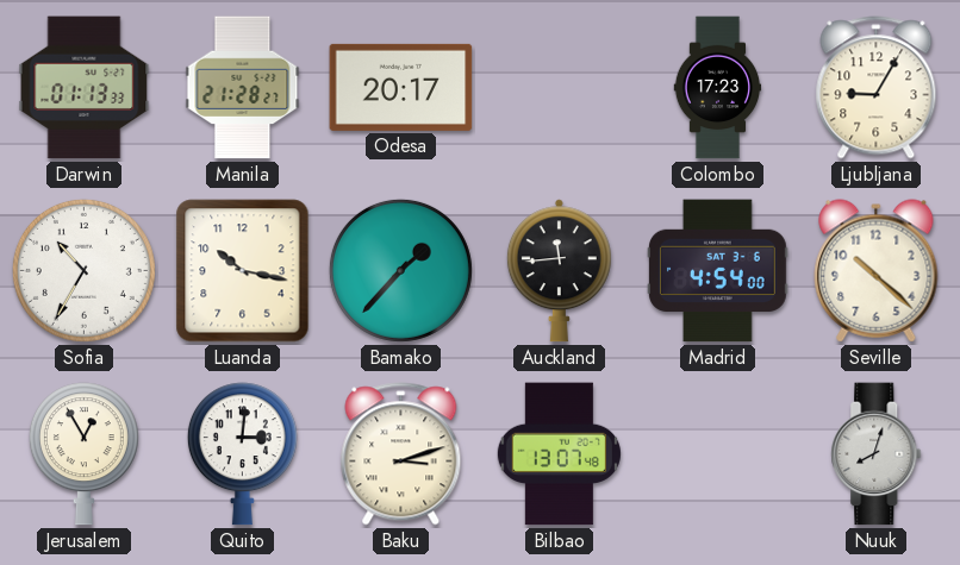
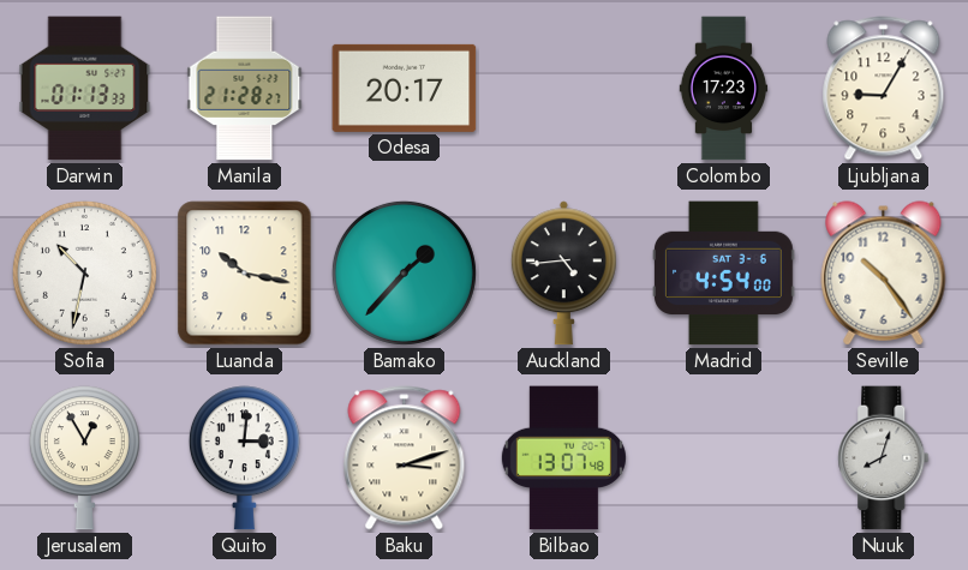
Sofia: 10:35 -> 10:32
Auckland: 11:44 -> 4:44
Seville: 10:22 -> 10:24
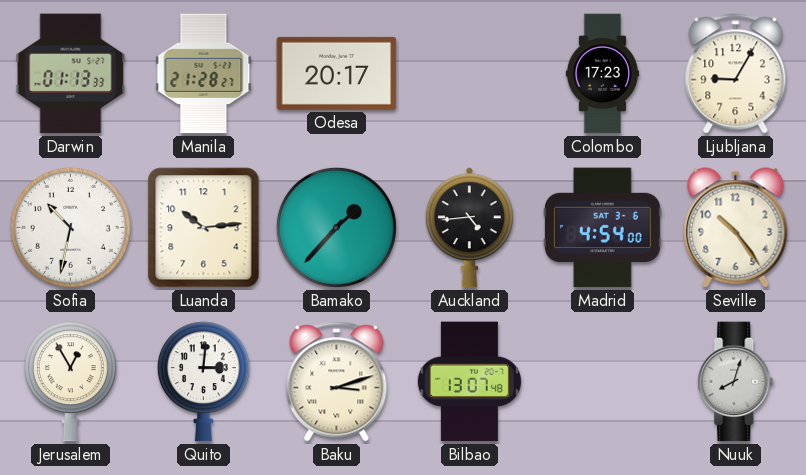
Luanda: 10:17 -> 10:14
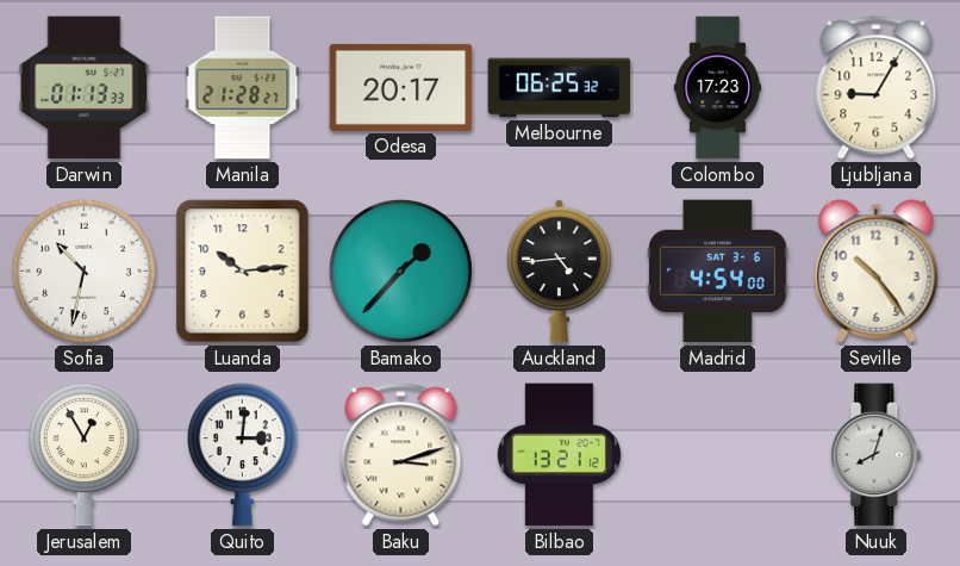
Melbourne: none -> 06:25
Bilbao: 13:07 -> 13:21
